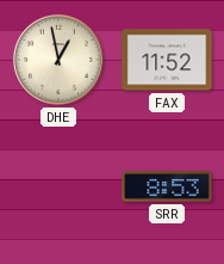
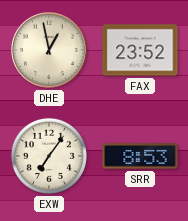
FAX: 11:52 -> 23:52
EXW: none -> 7:06
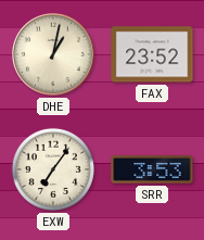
DHE: 12:58 -> 1:02
SRR: 8:53 -> 3:53
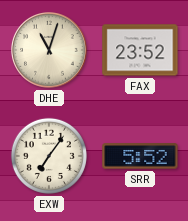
DHE: 1:02 -> 11:03
SRR: 3:53 -> 5:52
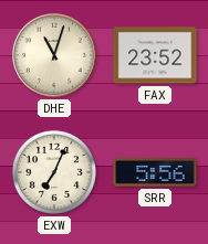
EXW: 7:06 -> 7:04
SRR: 5:52 -> 5:56
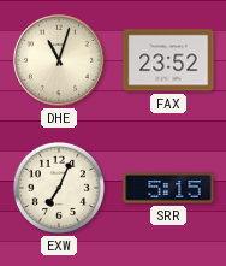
SRR: 5:56 -> 5:15
